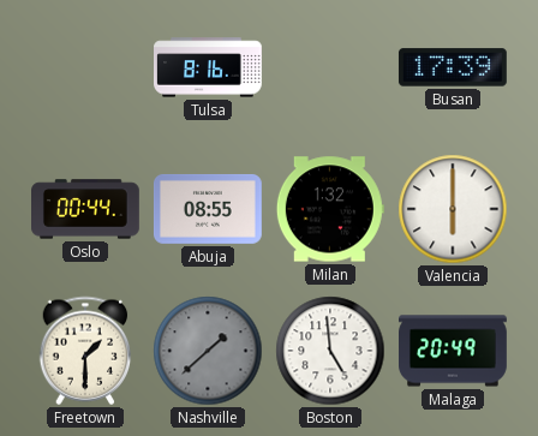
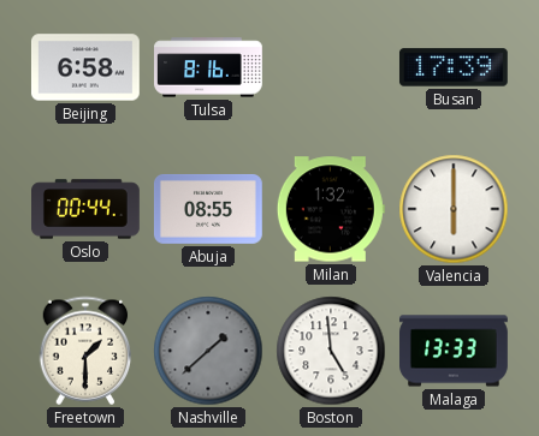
Beijing: none -> 6:58
Malaga: 20:49 -> 13:33
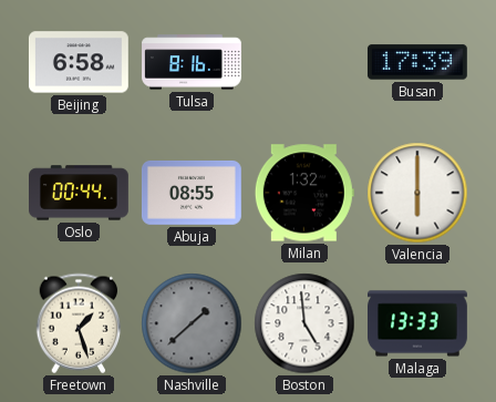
Freetown: 1:30 -> 1:27
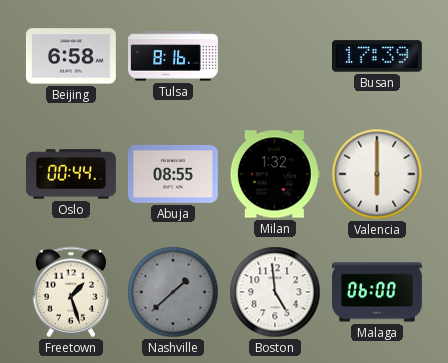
Malaga: 13:33 -> 06:00
